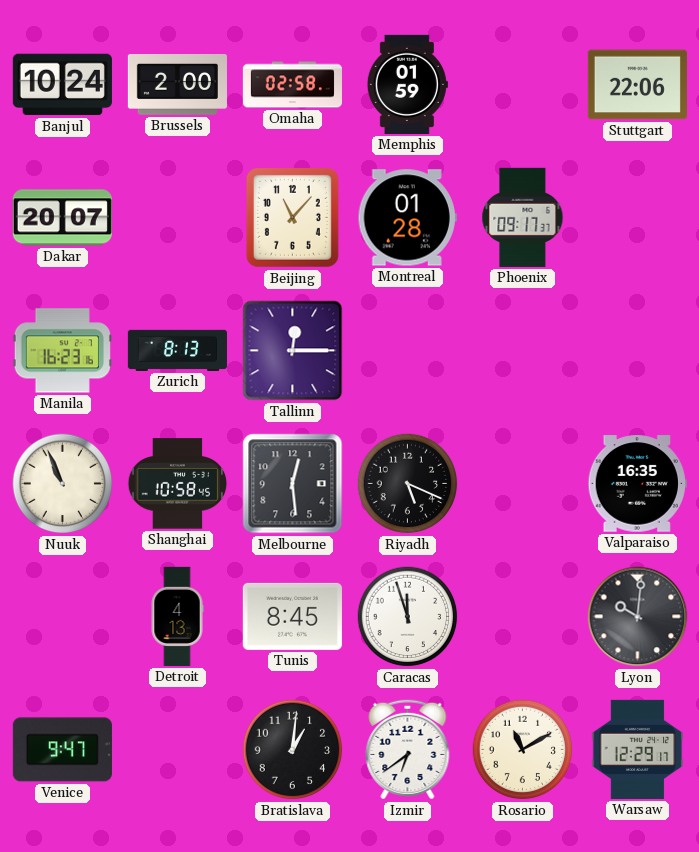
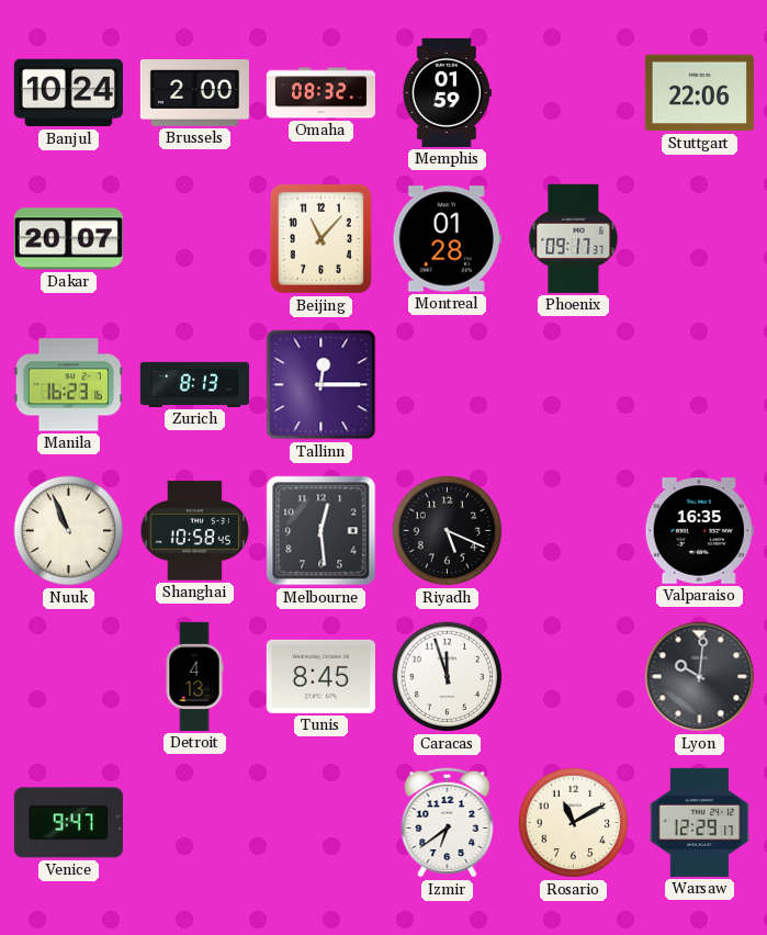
Omaha: 02:58 -> 08:32
Bratislava: 1:01 -> none
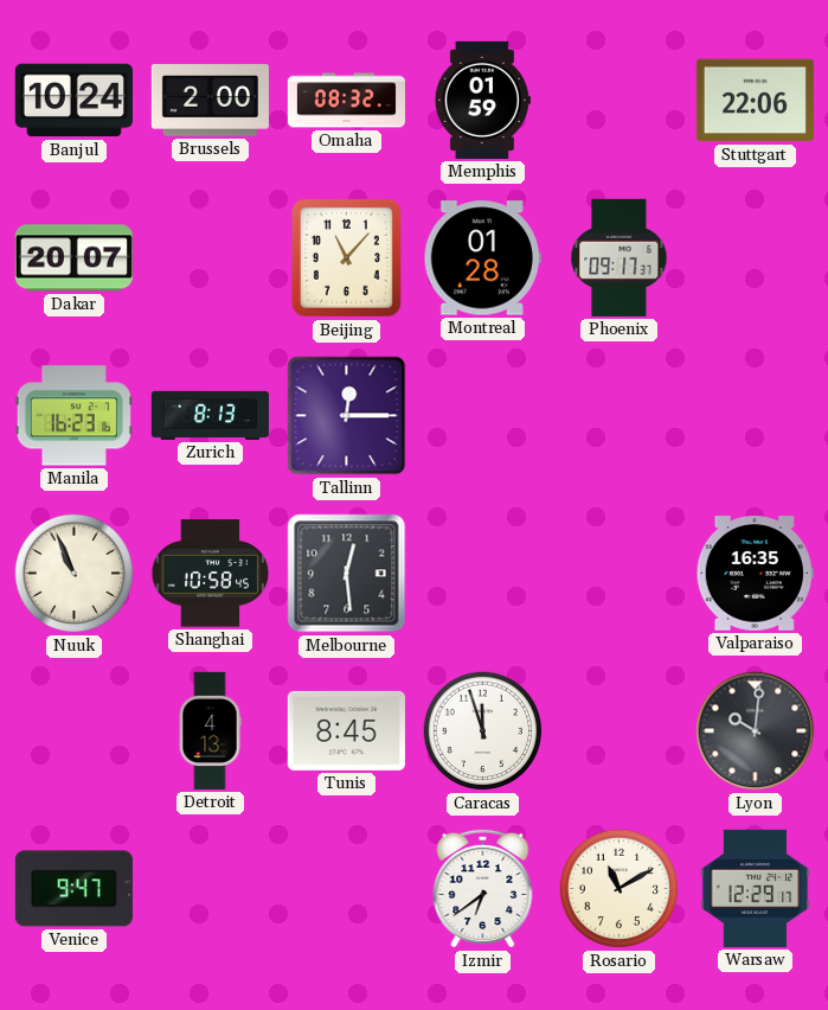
Riyadh: 5:19 -> none
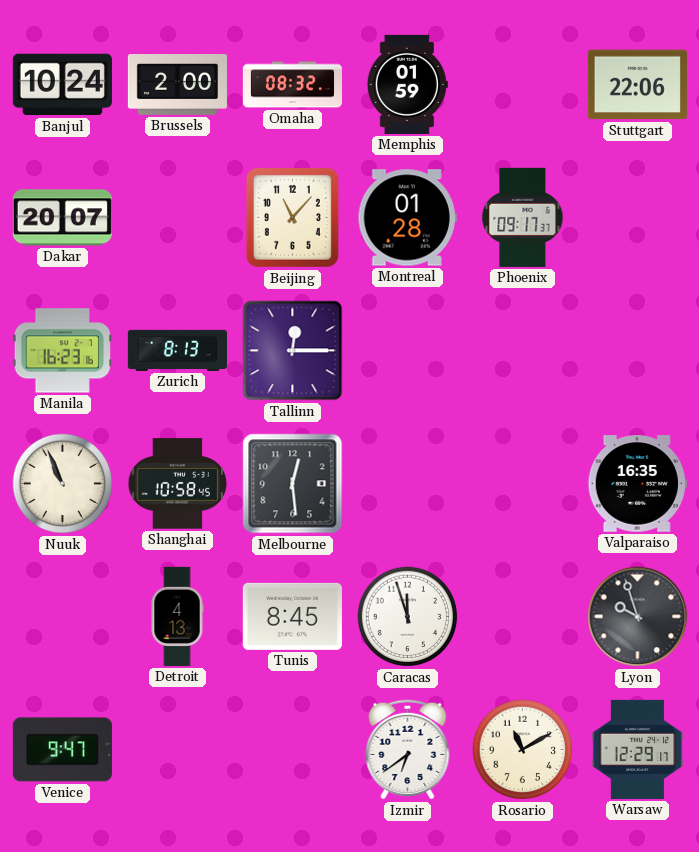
Lyon: 10:01 -> 9:57
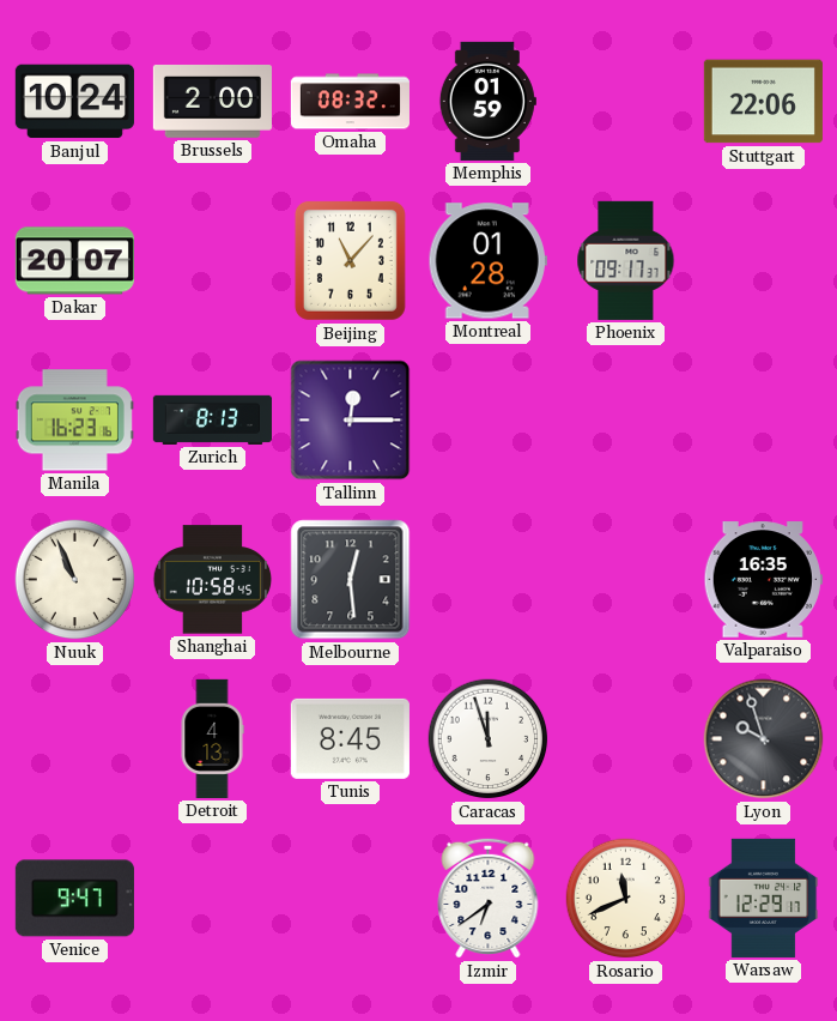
Rosario: 11:10 -> 11:41
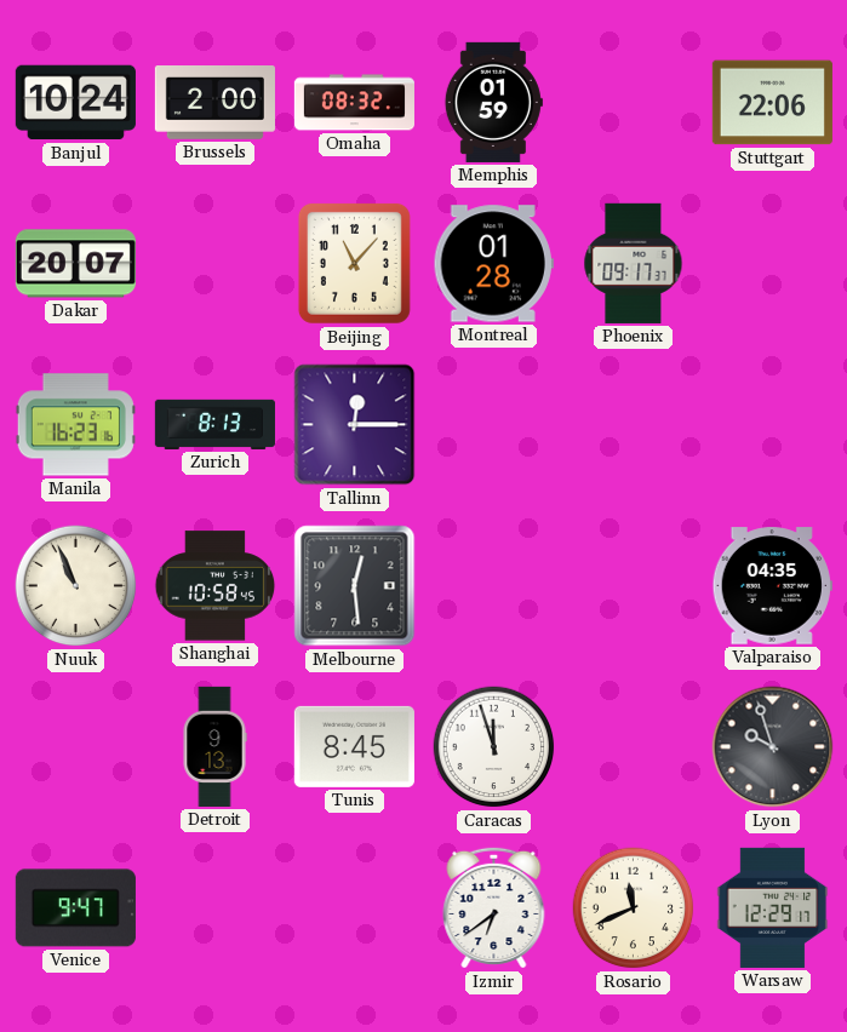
Valparaiso: 16:35 -> 04:35
Detroit: 4:13 -> 9:13
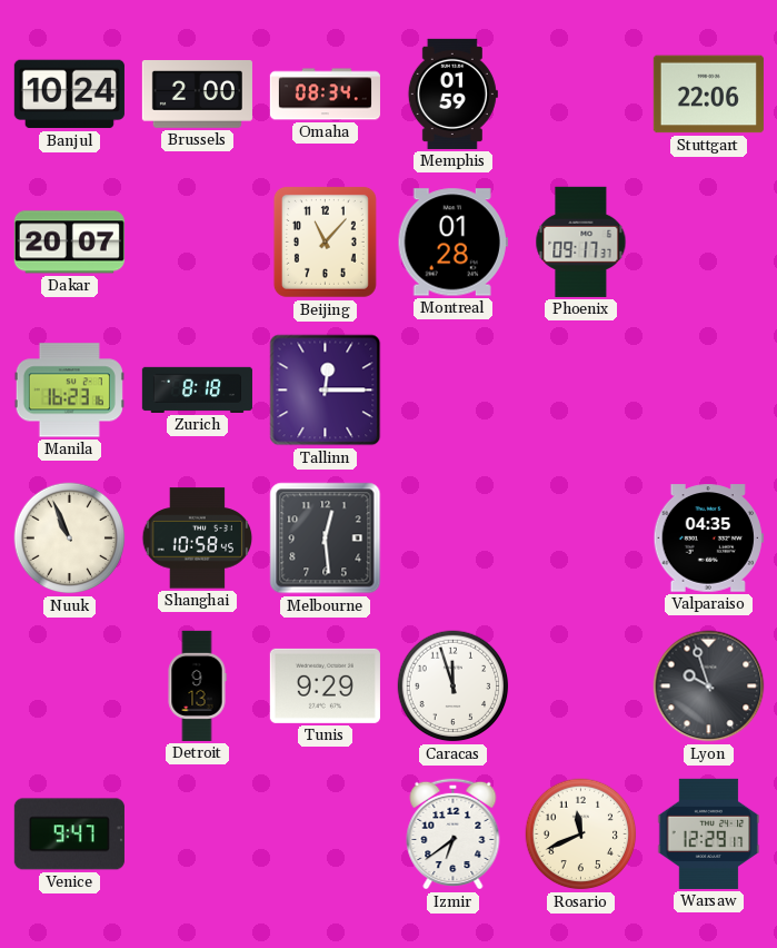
Omaha: 08:32 -> 08:34
Zurich: 8:13 -> 8:18
Tunis: 8:45 -> 9:29
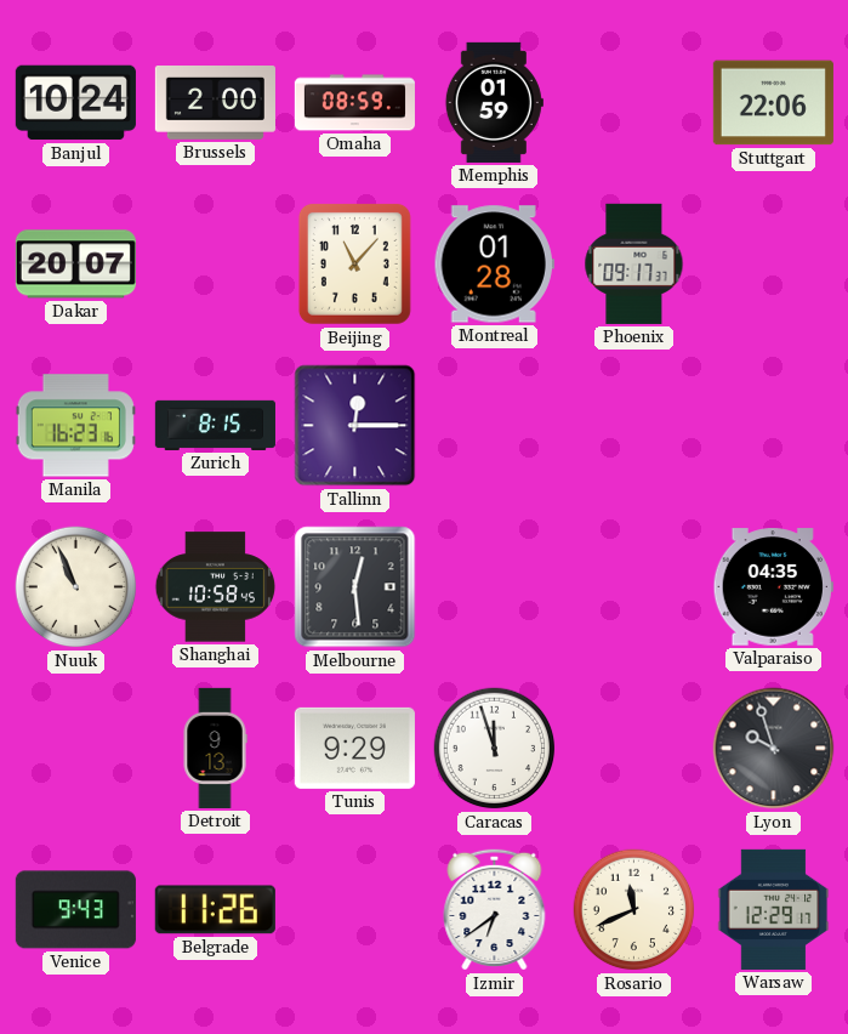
Omaha: 08:34 -> 08:59
Zurich: 8:18 -> 8:15
Venice: 9:47 -> 9:43
Belgrade: none -> 11:26
